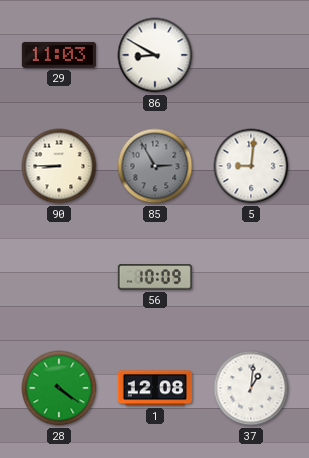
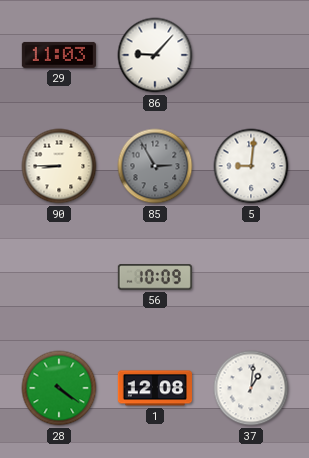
86: 8:50 -> 9:07
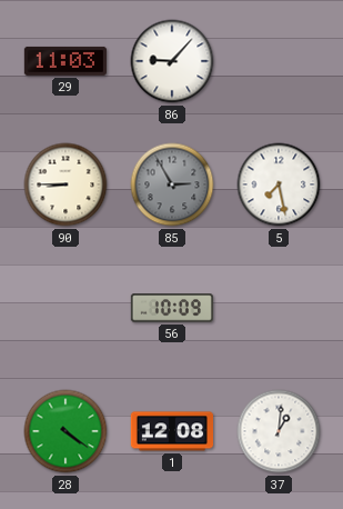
5: 9:01 -> 7:28
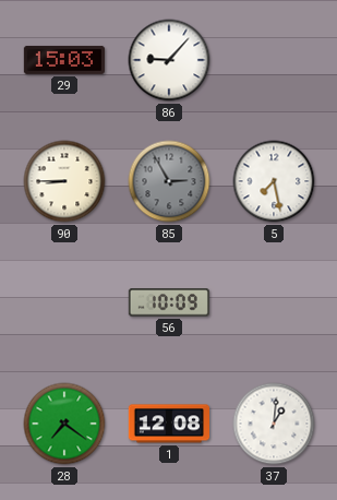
29: 11:03 -> 15:03
28: 4:21 -> 7:21
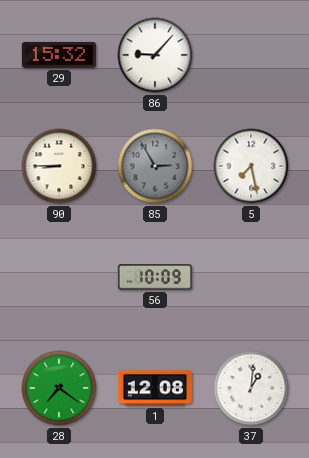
29: 15:03 -> 15:32
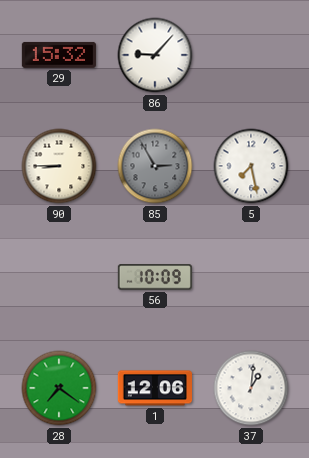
1: 12:08 -> 12:06
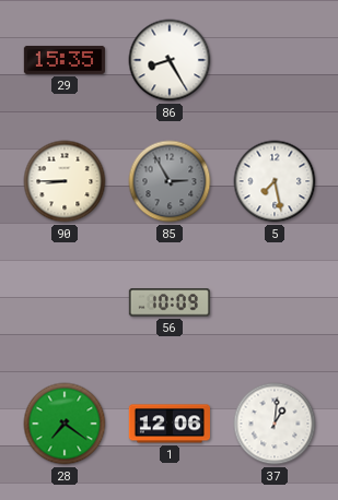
29: 15:32 -> 15:35
86: 9:07 -> 8:25
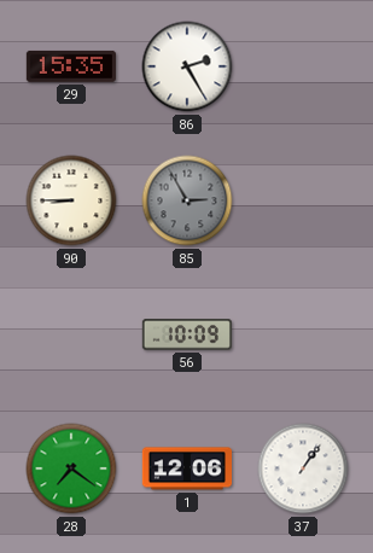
86: 8:25 -> 2:25
5: 7:28 -> none
37: 1:01 -> 1:06
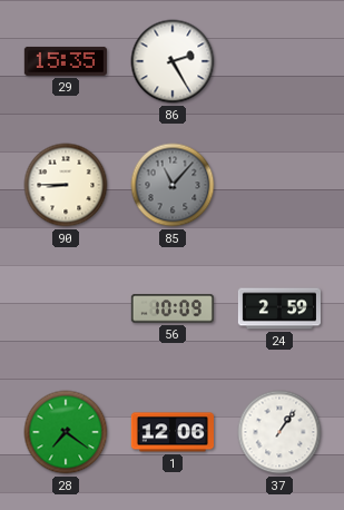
85: 2:55 -> 11:07
24: none -> 2:59
